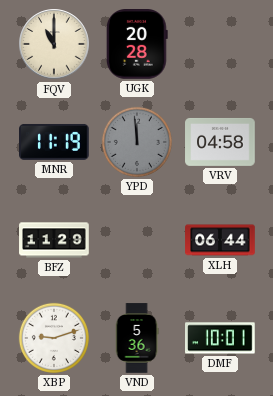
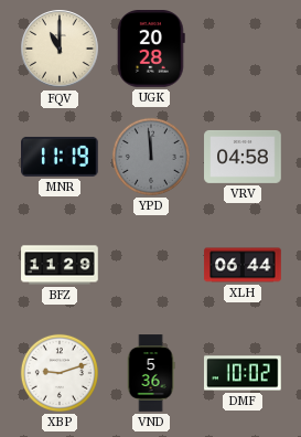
DMF: 10:01 -> 10:02
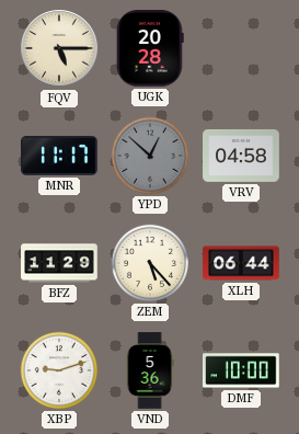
FQV: 11:00 -> 5:15
MNR: 11:19 -> 11:17
YPD: 11:59 -> 12:52
ZEM: none -> 5:23
DMF: 10:02 -> 10:00
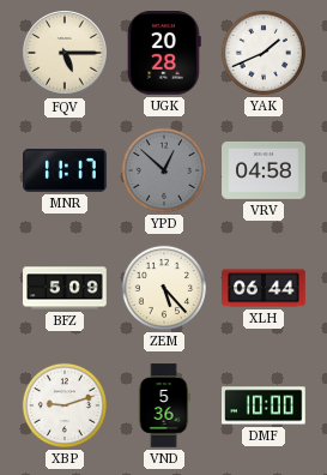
YAK: none -> 1:41
BFZ: 11:29 -> 5:09
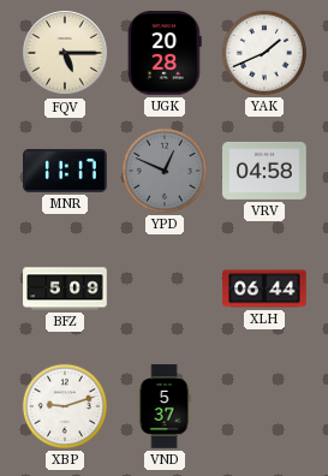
YPD: 12:52 -> 12:49
ZEM: 5:23 -> none
VND: 5:36 -> 5:37
DMF: 10:00 -> none
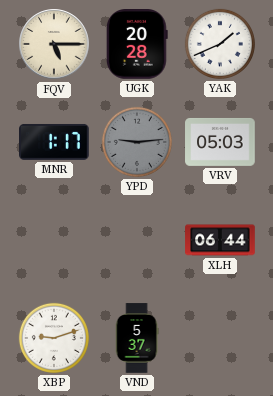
MNR: 11:17 -> 1:17
YPD: 12:49 -> 9:14
VRV: 04:58 -> 05:03
BFZ: 5:09 -> none
